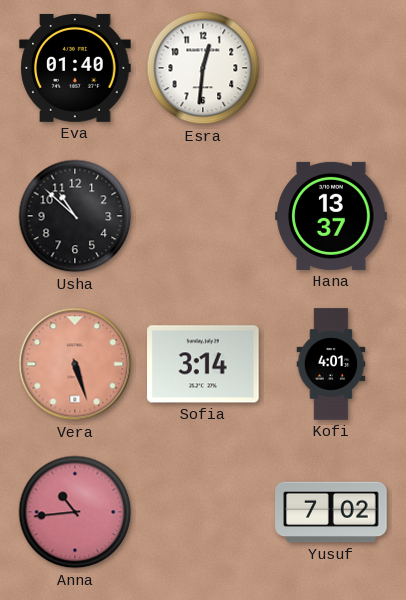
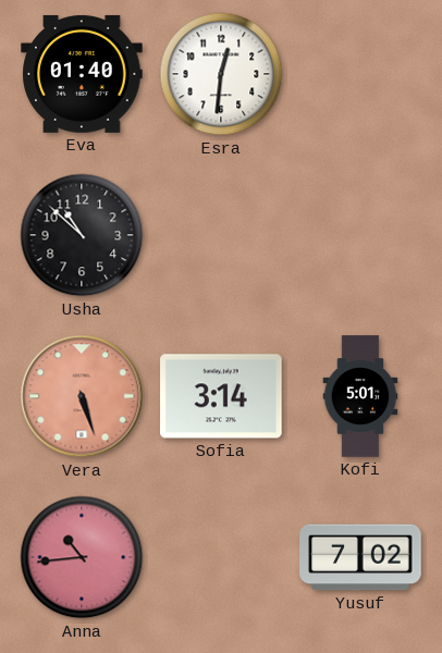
Hana: 13:37 -> none
Kofi: 4:01 -> 5:01
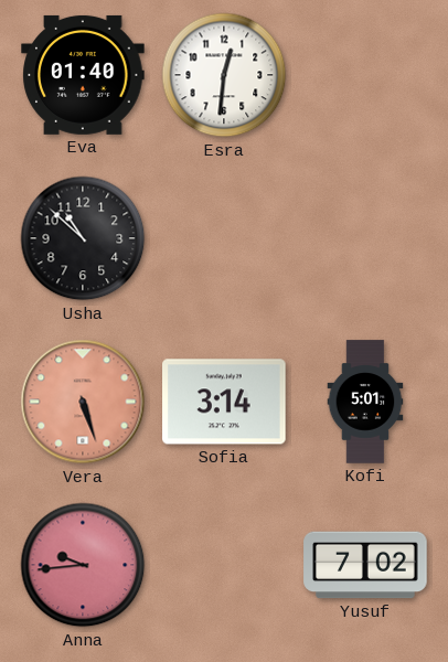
Anna: 10:44 -> 9:44
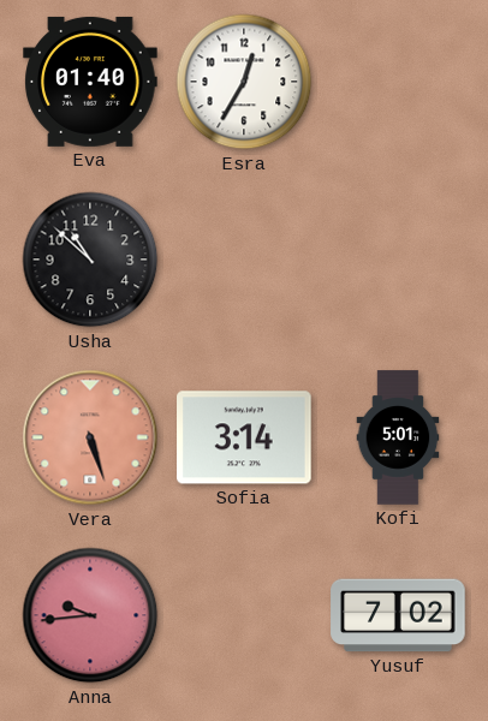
Esra: 12:31 -> 12:35
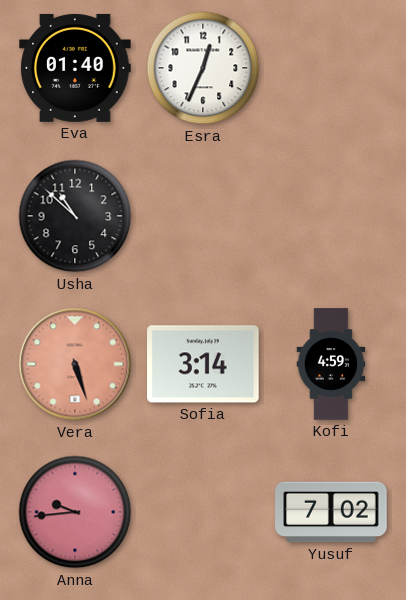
Esra: 12:35 -> 12:34
Kofi: 5:01 -> 4:59
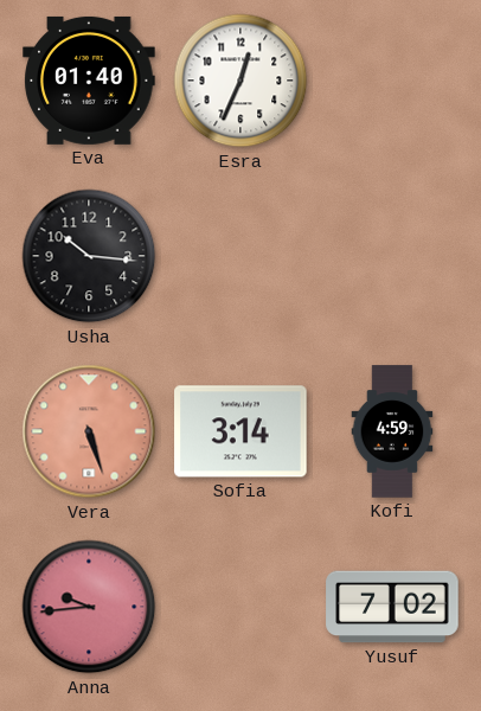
Usha: 10:52 -> 10:16
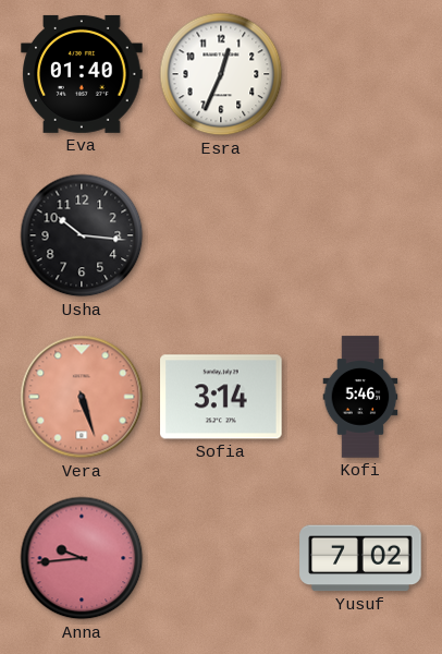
Kofi: 4:59 -> 5:46
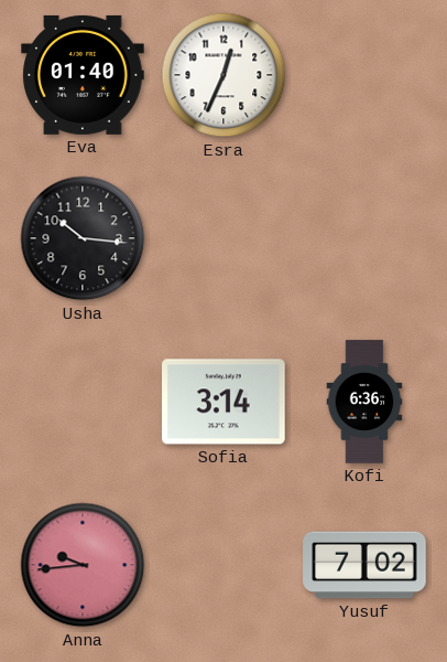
Vera: 5:27 -> none
Kofi: 5:46 -> 6:36
